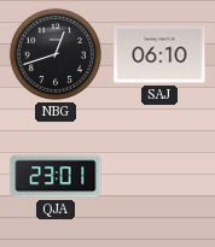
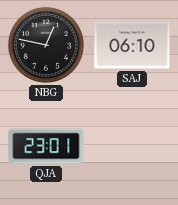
NBG: 12:42 -> 12:47
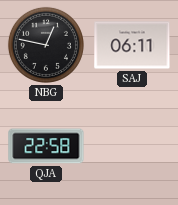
SAJ: 06:10 -> 06:11
QJA: 23:01 -> 22:58
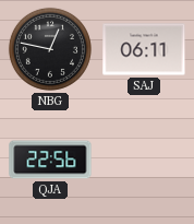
QJA: 22:58 -> 22:56
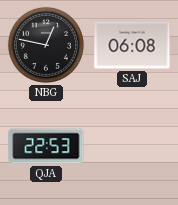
SAJ: 06:11 -> 06:08
QJA: 22:56 -> 22:53
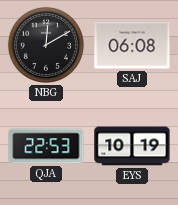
NBG: 12:47 -> 12:10
EYS: none -> 10:19
